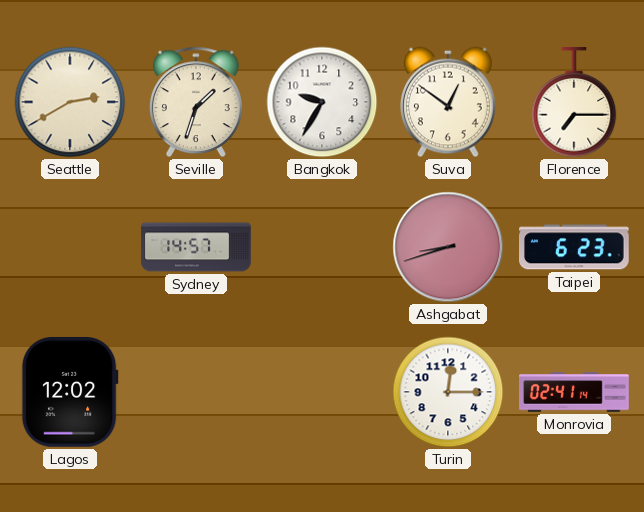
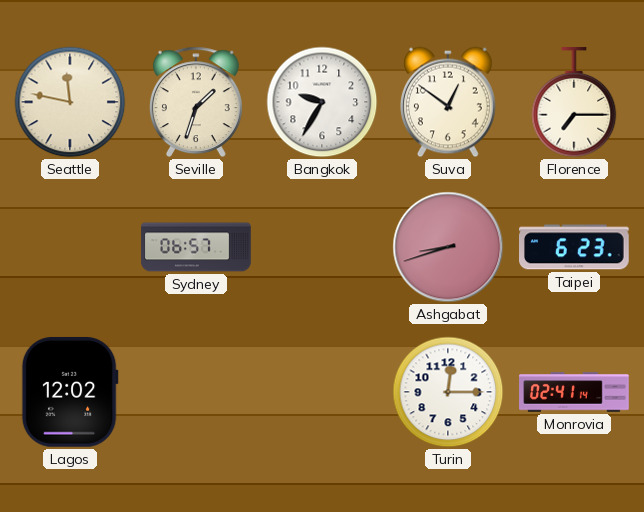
Seattle: 2:40 -> 11:47
Sydney: 14:57 -> 06:57
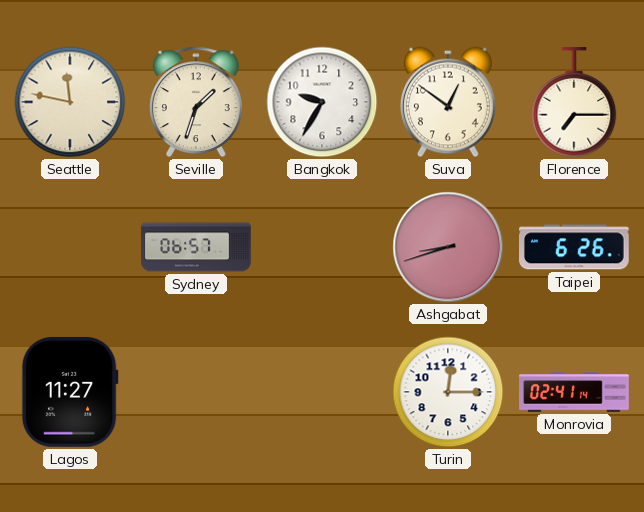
Taipei: 6:23 -> 6:26
Lagos: 12:02 -> 11:27
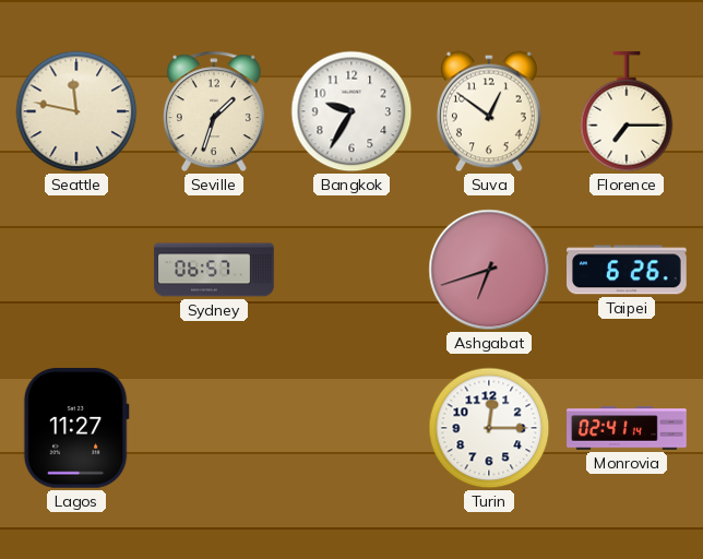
Ashgabat: 8:42 -> 6:42
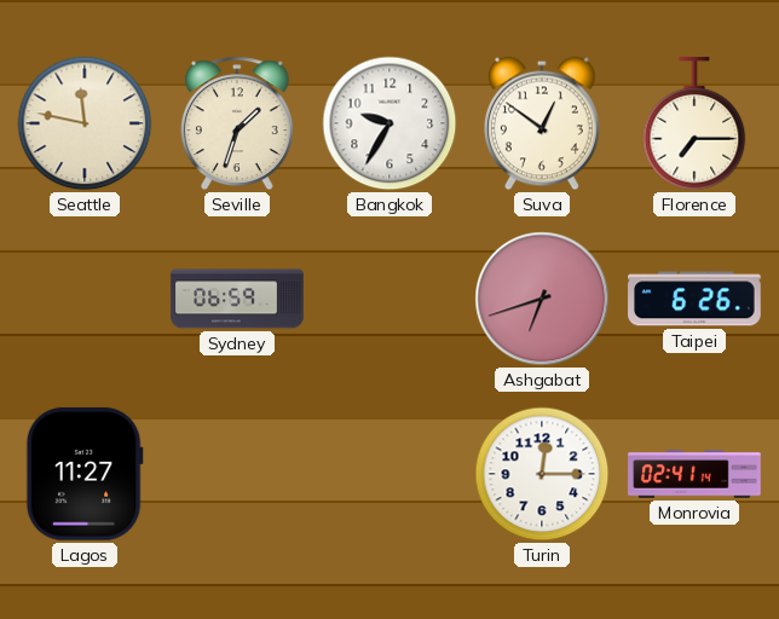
Sydney: 06:57 -> 06:59
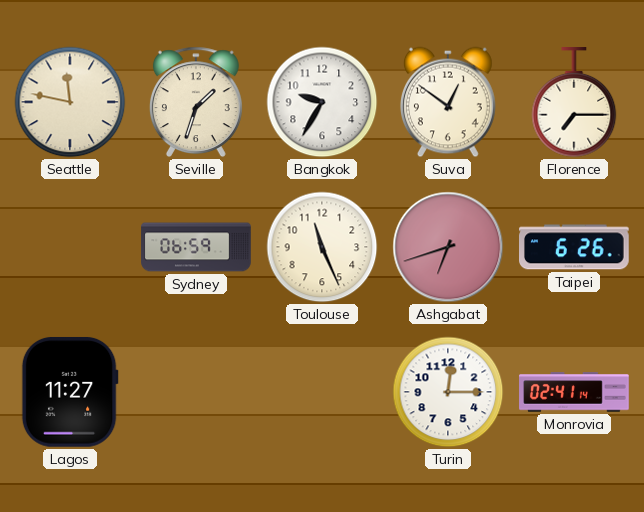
Toulouse: none -> 11:26
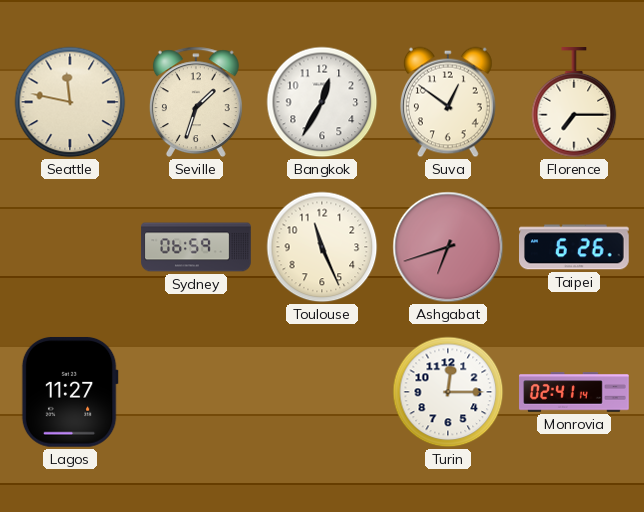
Bangkok: 9:35 -> 12:35
